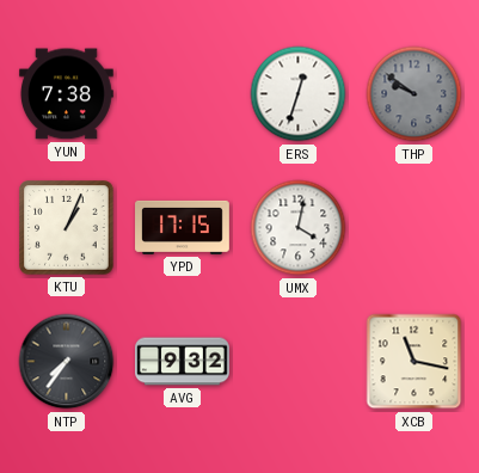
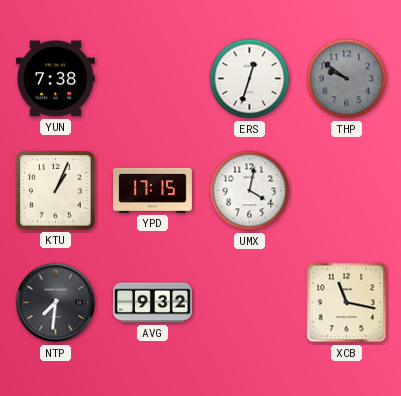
NTP: 7:36 -> 7:31
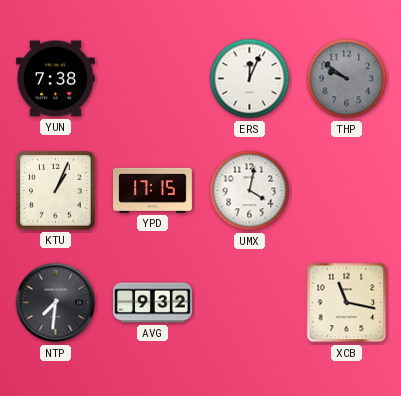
ERS: 12:33 -> 12:04
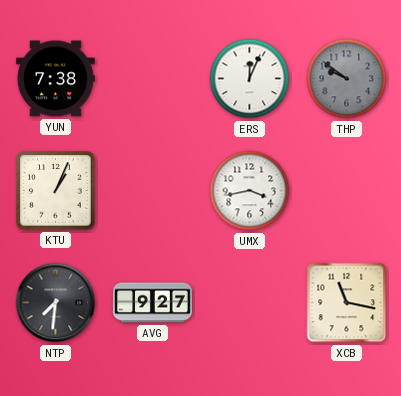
YPD: 17:15 -> none
UMX: 4:02 -> 3:43
AVG: 9:32 -> 9:27
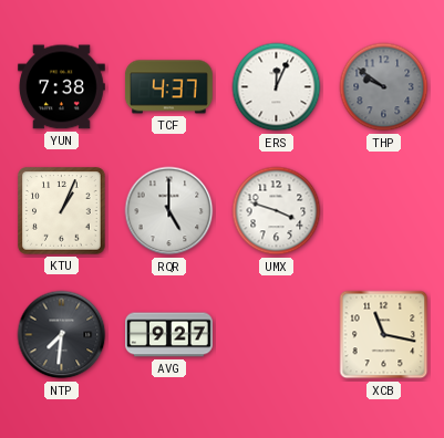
TCF: none -> 4:37
RQR: none -> 5:00
UMX: 3:43 -> 3:48
